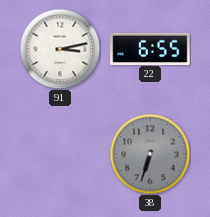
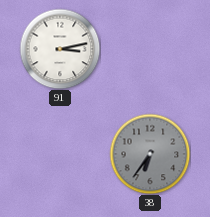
22: 6:55 -> none
38: 6:33 -> 6:36
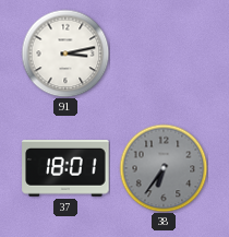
37: none -> 18:01
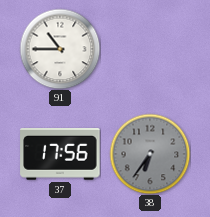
91: 3:13 -> 10:45
37: 18:01 -> 17:56
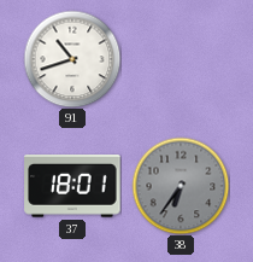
91: 10:45 -> 10:42
37: 17:56 -> 18:01
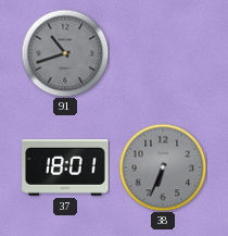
91 dial: white -> grey
38: 6:36 -> 6:34
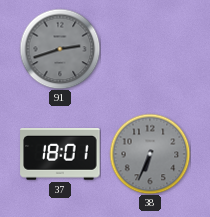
91: 10:42 -> 2:42
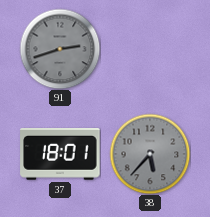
38: 6:34 -> 5:37
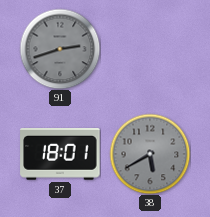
38: 5:37 -> 5:40
